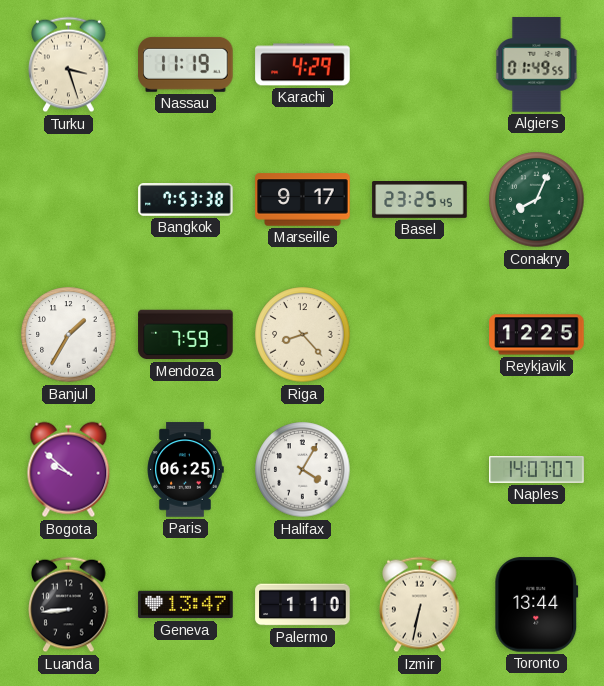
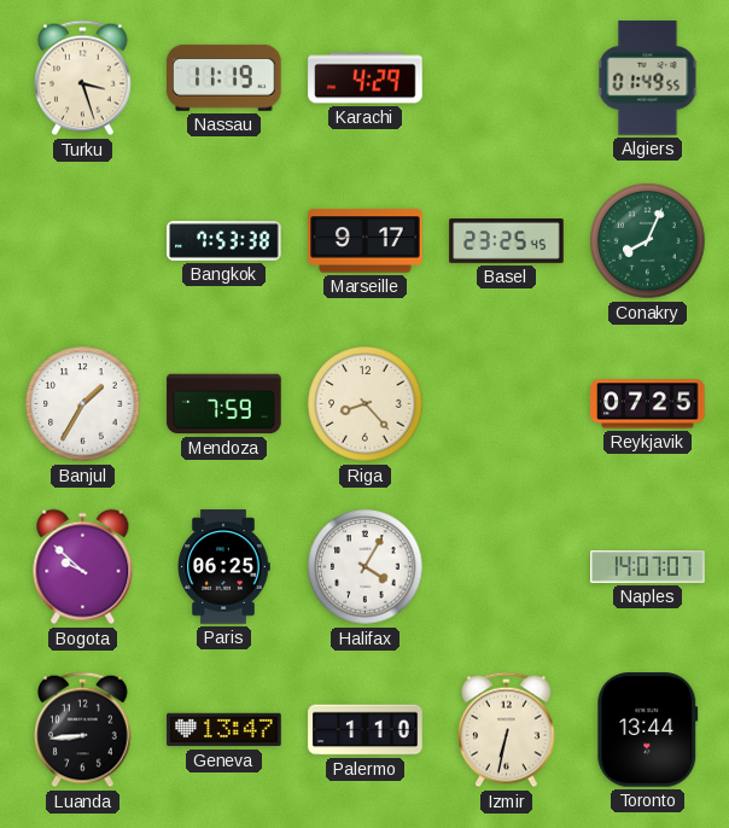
Reykjavik: 12:25 -> 07:25
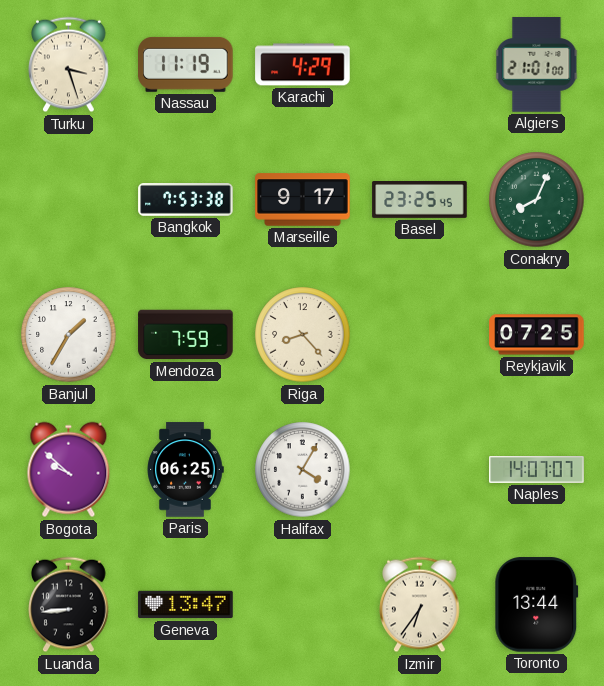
Algiers: 01:49 -> 21:01
Palermo: 1:10 -> none
Izmir: 6:32 -> 6:36
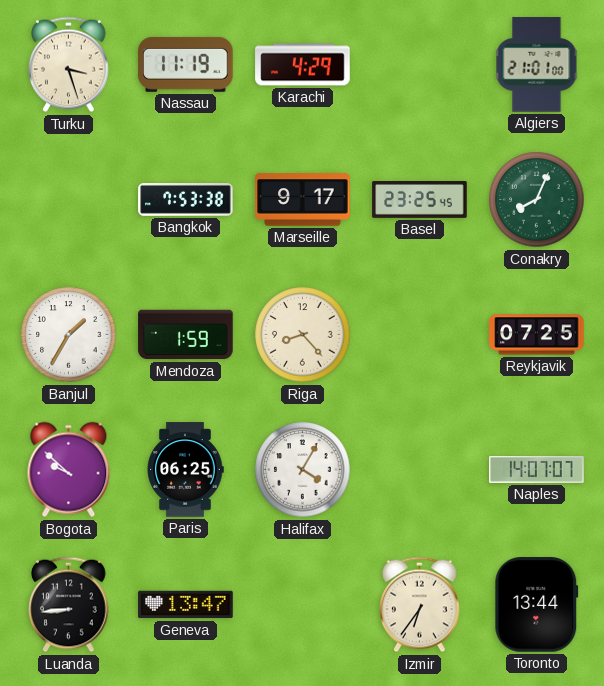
Mendoza: 7:59 -> 1:59
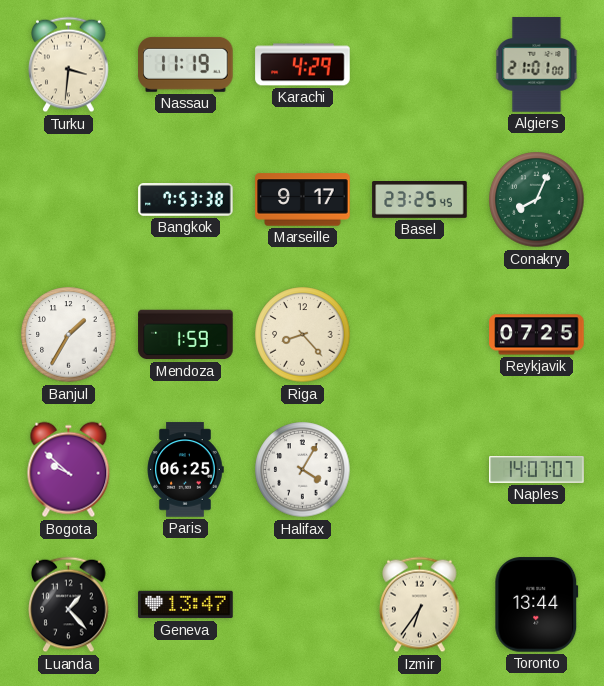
Turku: 3:27 -> 3:31
Luanda: 8:44 -> 1:23
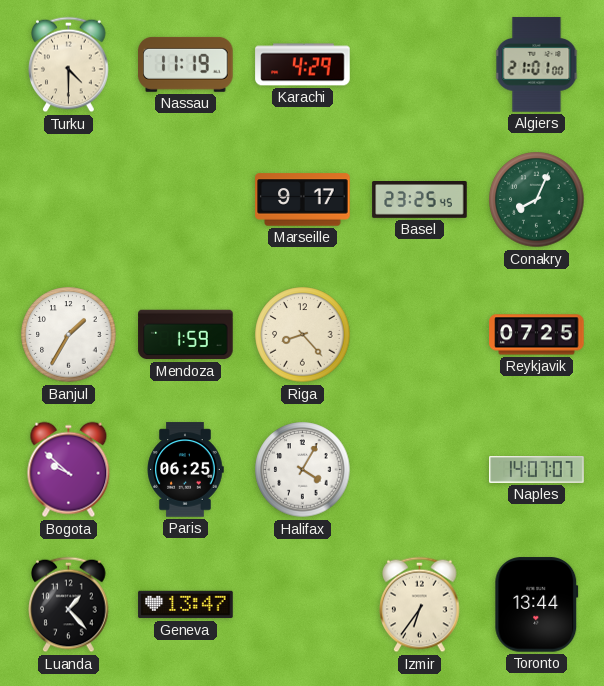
Turku: 3:31 -> 4:30
Bangkok: 7:53 -> none
